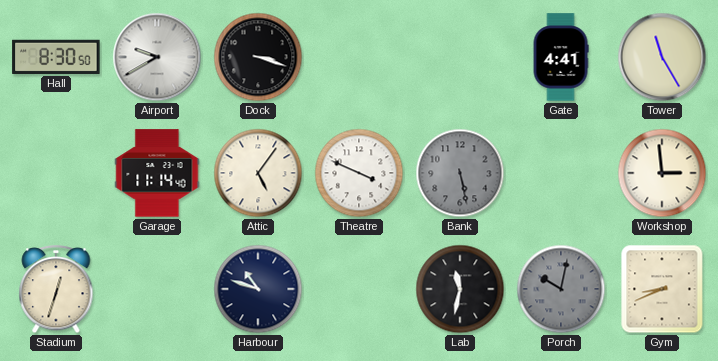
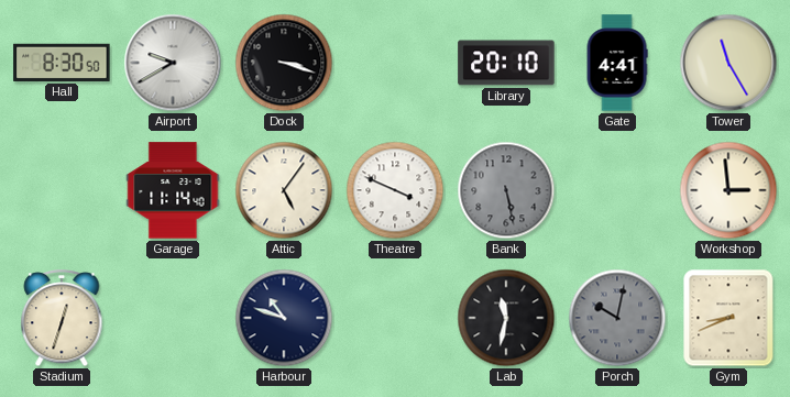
Library: none -> 20:10
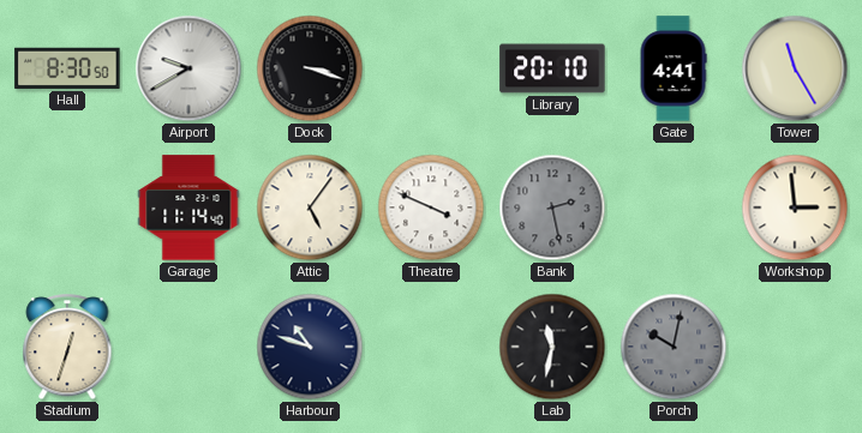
Bank: 5:28 -> 2:28
Gym: 8:41 -> none
